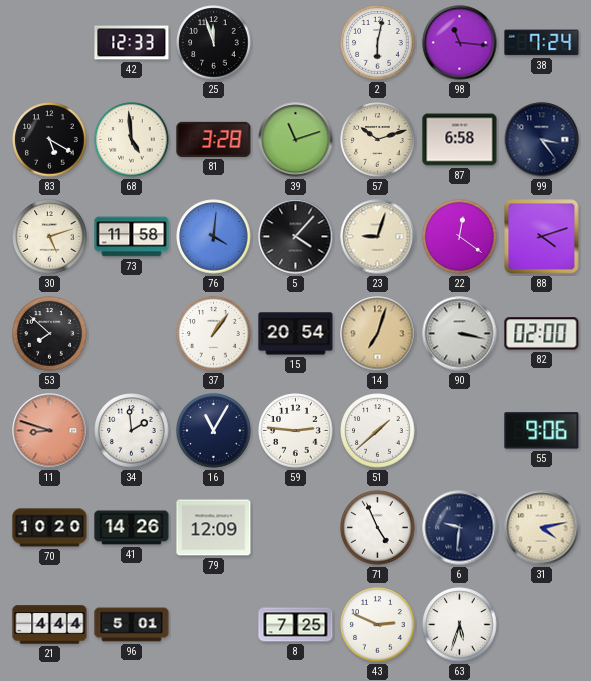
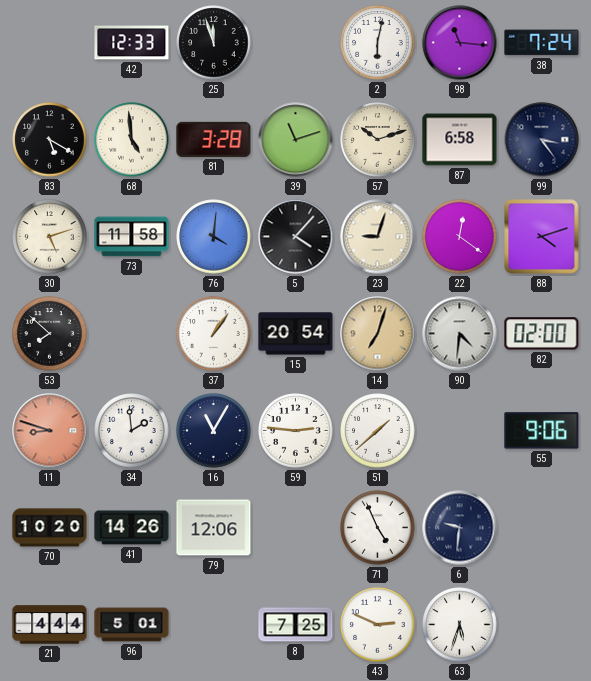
90: 3:17 -> 4:31
79: 12:09 -> 12:06
31: 4:13 -> none
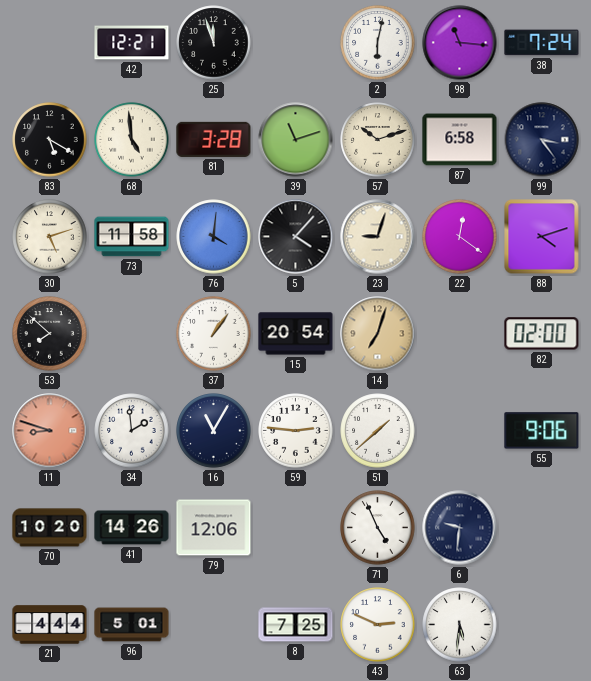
42: 12:33 -> 12:21
90: 4:31 -> none
63: 5:33 -> 5:31
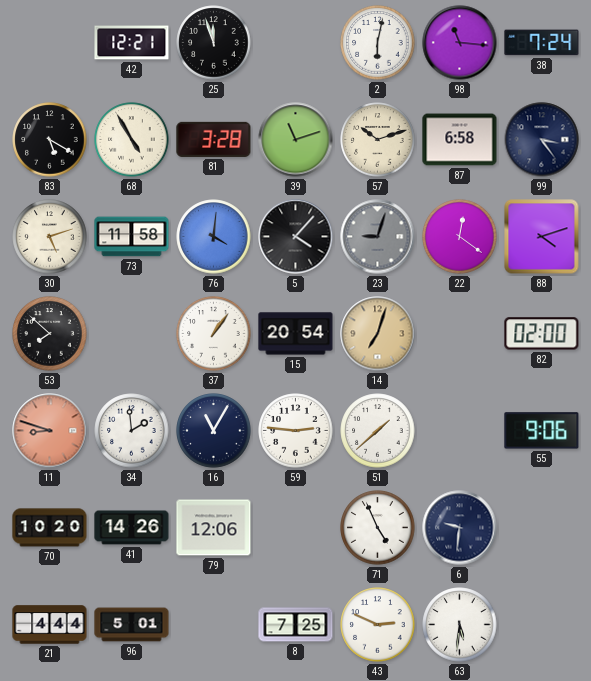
68: 4:59 -> 4:55
23 dial: cream -> grey
